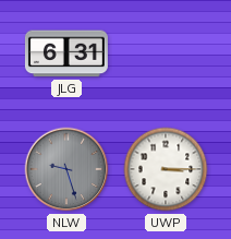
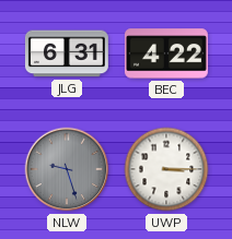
BEC: none -> 4:22
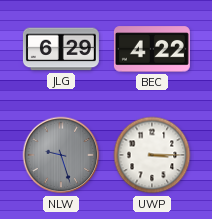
JLG: 6:31 -> 6:29
